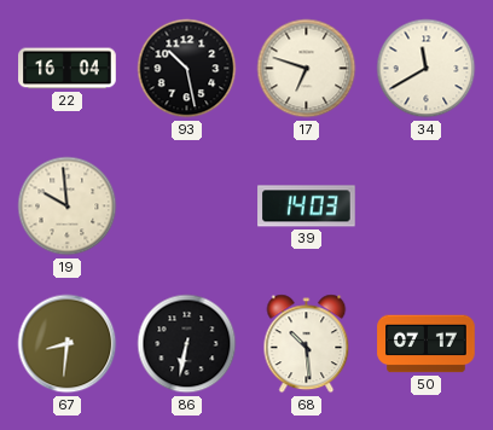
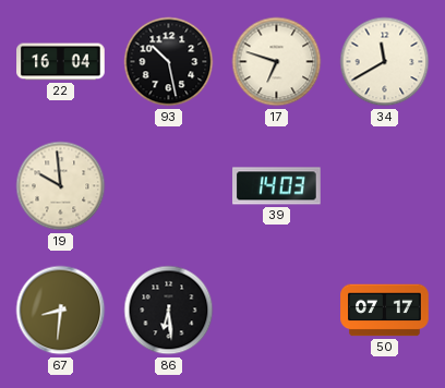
86: 6:32 -> 6:29
68: 10:29 -> none
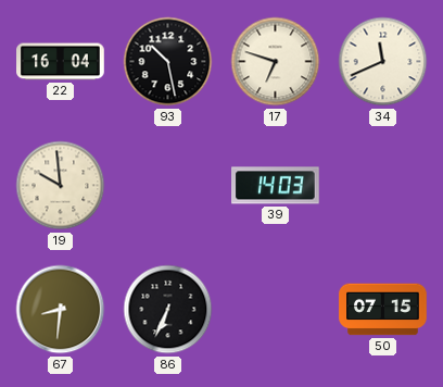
34: 11:40 -> 11:41
86: 6:29 -> 6:34
50: 07:17 -> 07:15
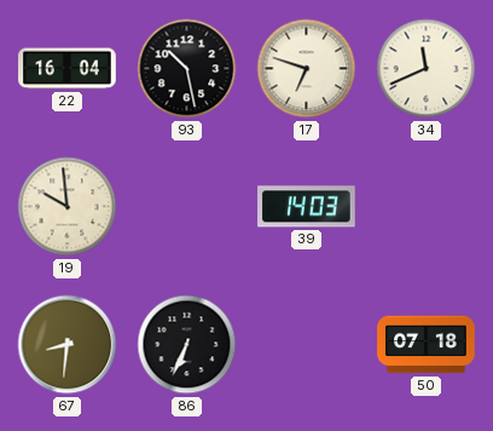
50: 07:15 -> 07:18
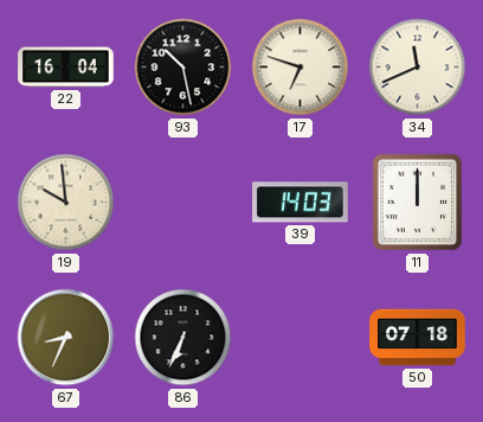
11: none -> 12:00
67: 8:31 -> 8:34
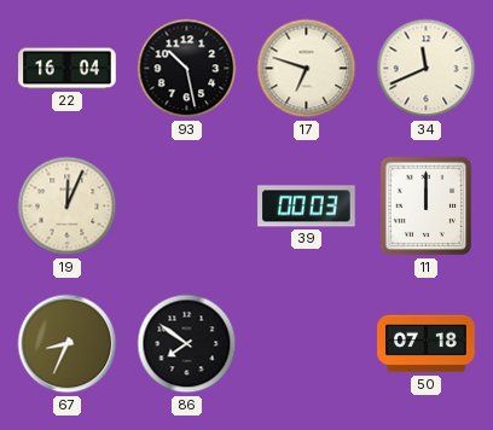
19: 9:59 -> 12:04
39: 14:03 -> 00:03
86: 6:34 -> 7:51
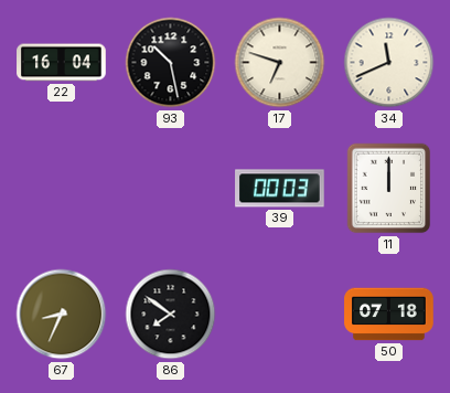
19: 12:04 -> none
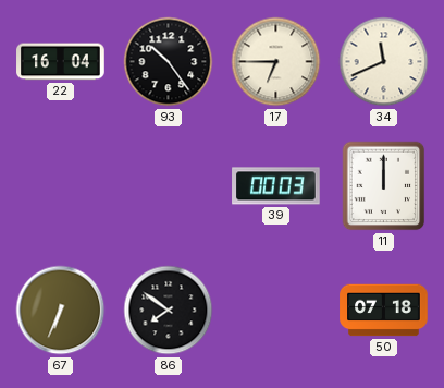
93: 10:28 -> 10:24
17: 6:48 -> 6:45
67: 8:34 -> 6:34
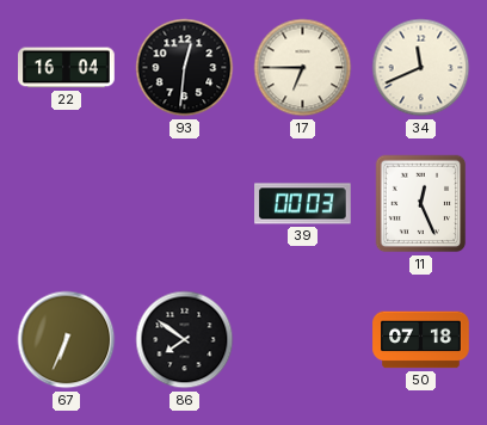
93: 10:24 -> 12:31
11: 12:00 -> 12:26
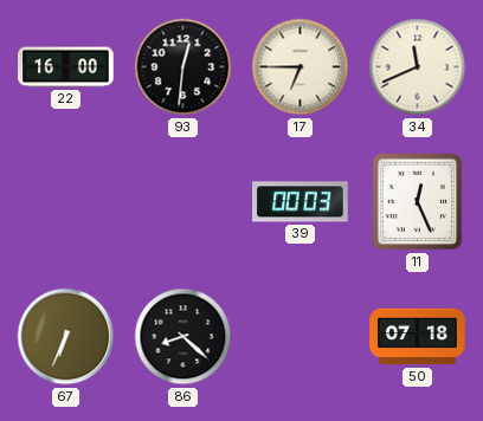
22: 16:04 -> 16:00
86: 7:51 -> 8:22
